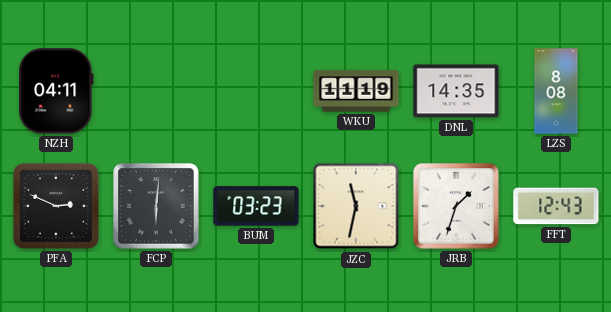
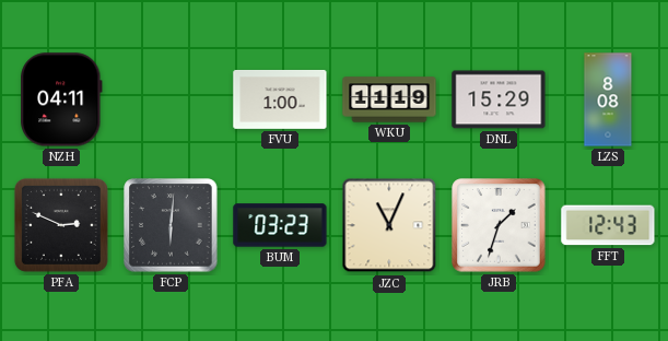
FVU: none -> 1:00
DNL: 14:35 -> 15:29
JZC: 11:32 -> 11:04
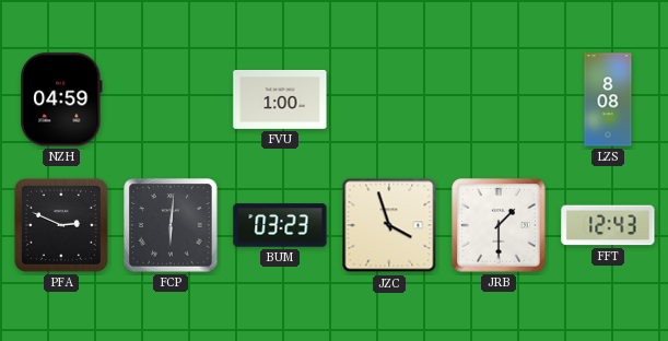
NZH: 04:11 -> 04:59
WKU: 11:19 -> none
DNL: 15:29 -> none
JZC: 11:04 -> 3:57
JRB: 1:33 -> 1:30
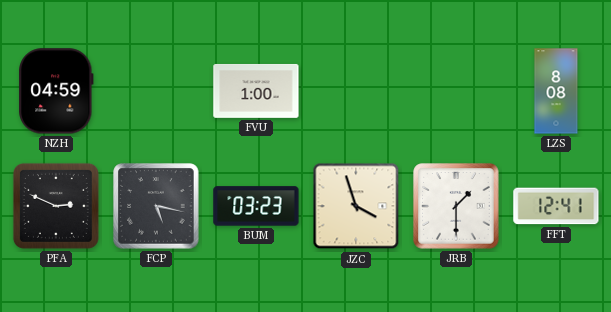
FCP: 6:01 -> 5:17
FFT: 12:43 -> 12:41
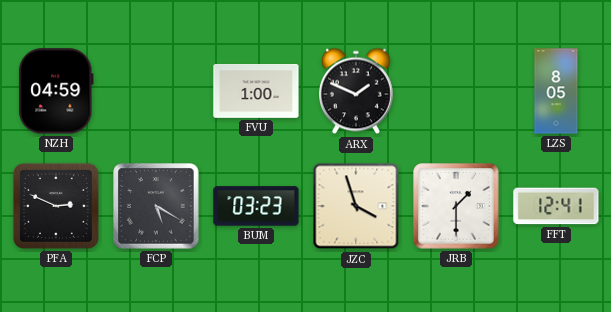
ARX: none -> 1:49
LZS: 8:08 -> 8:05
FCP: 5:17 -> 5:20
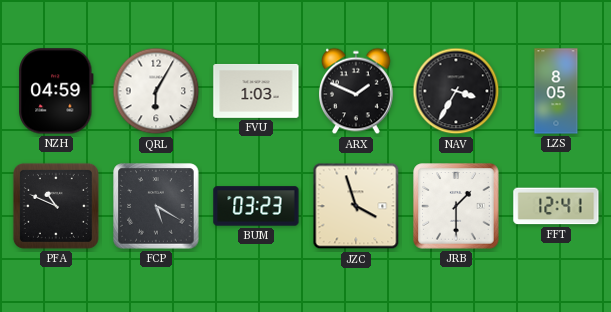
QRL: none -> 6:05
FVU: 1:00 -> 1:03
NAV: none -> 3:35
PFA: 2:49 -> 10:49
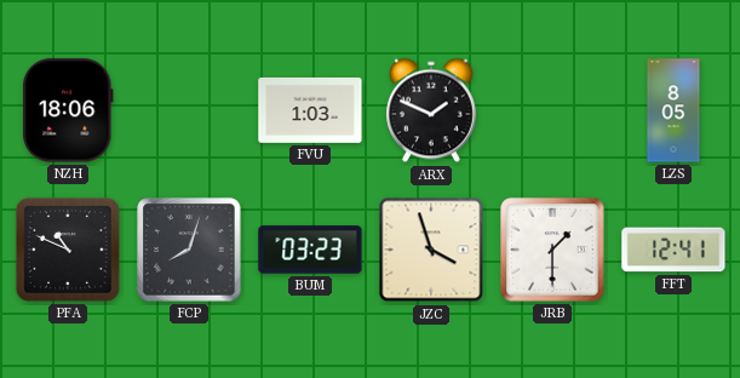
NZH: 04:59 -> 18:06
QRL: 6:05 -> none
NAV: 3:35 -> none
FCP: 5:20 -> 8:03
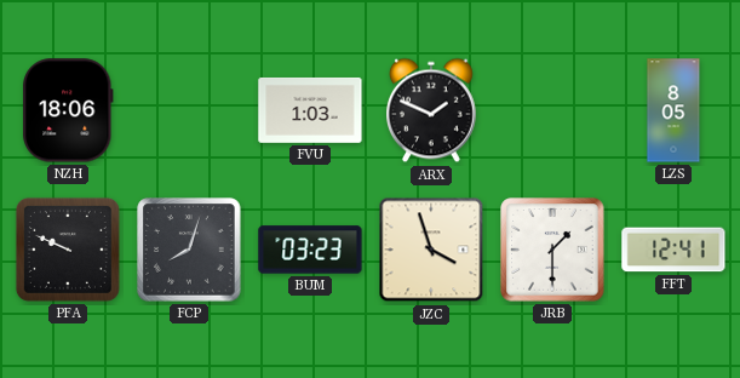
PFA: 10:49 -> 9:49
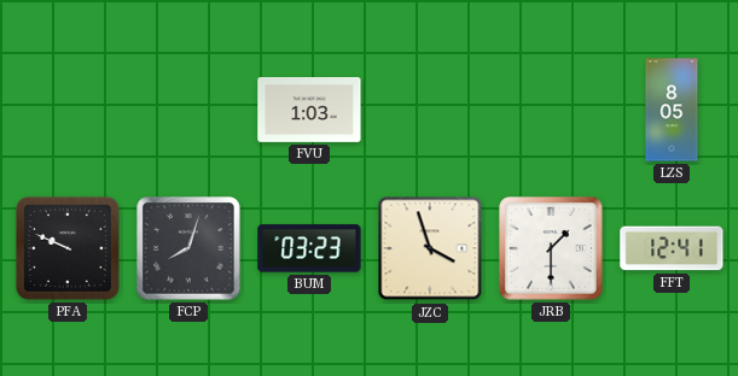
NZH: 18:06 -> none
ARX: 1:49 -> none
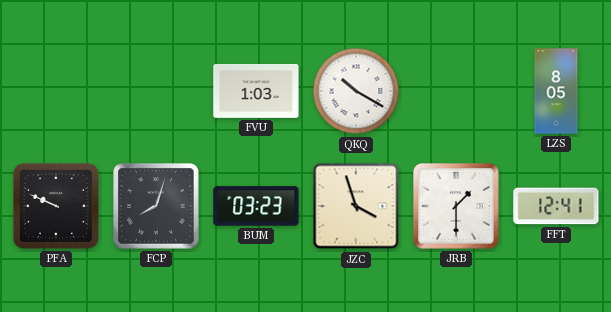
QKQ: none -> 10:20
